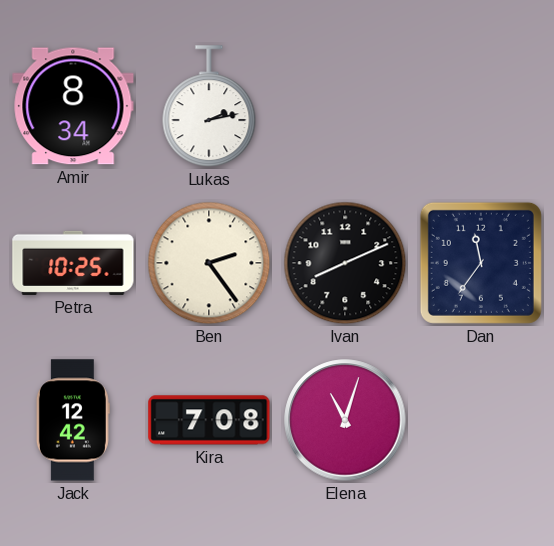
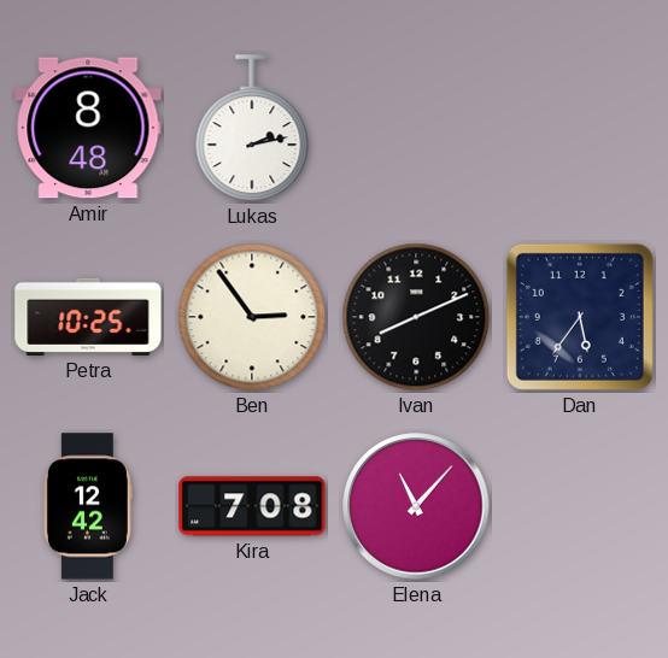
Amir: 8:34 -> 8:48
Ben: 2:24 -> 2:54
Dan: 11:36 -> 5:36
Elena: 11:03 -> 11:07
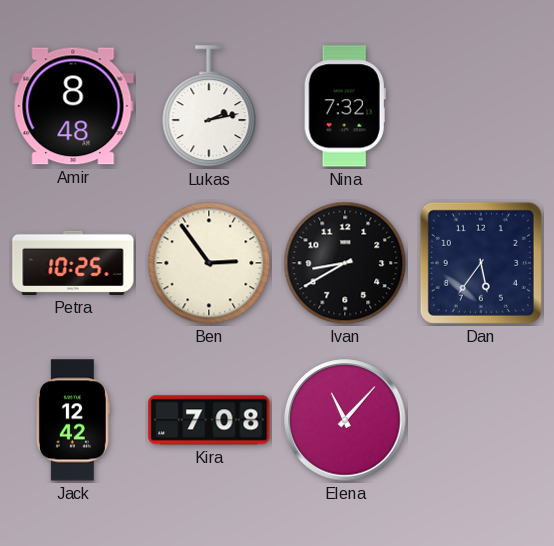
Nina: none -> 7:32
Ivan: 8:11 -> 8:40
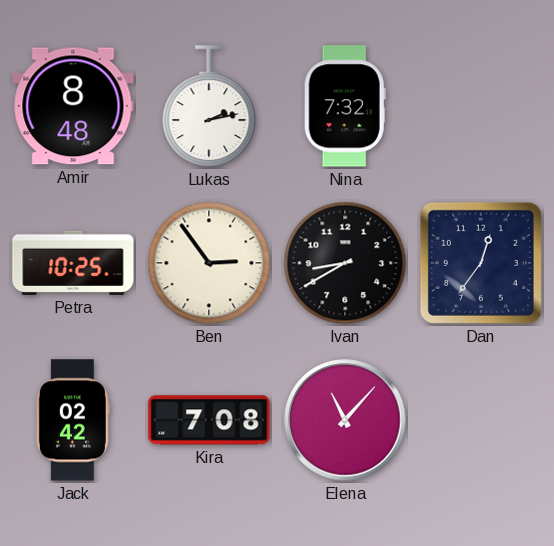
Dan: 5:36 -> 12:36
Jack: 12:42 -> 02:42
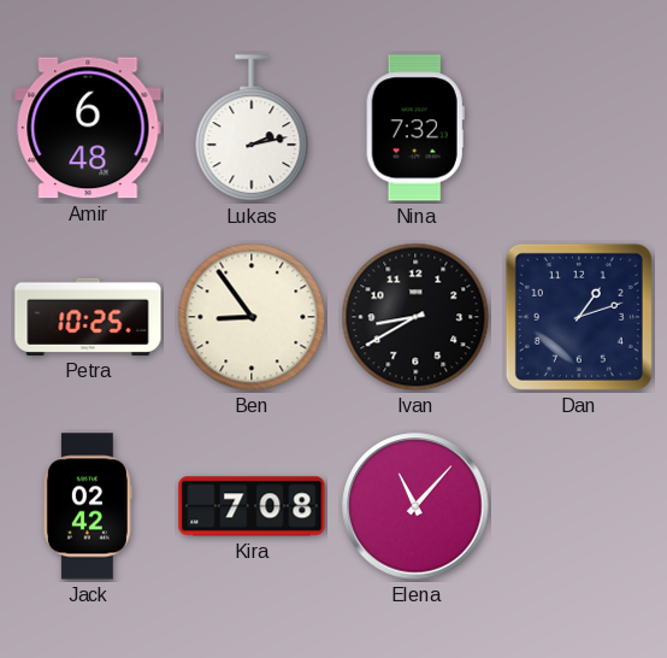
Amir: 8:48 -> 6:48
Ben: 2:54 -> 8:54
Dan: 12:36 -> 1:12
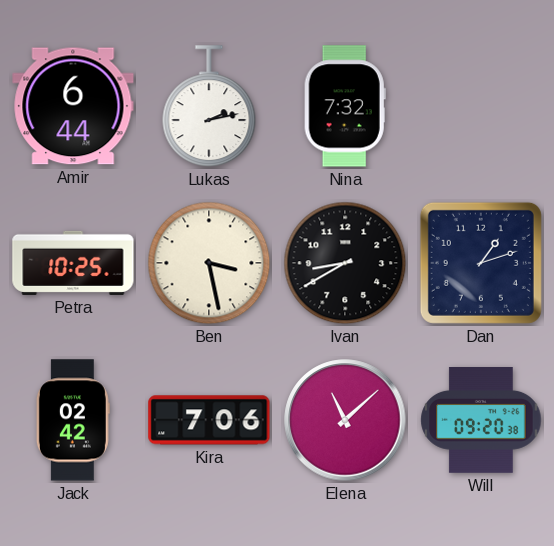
Amir: 6:48 -> 6:44
Ben: 8:54 -> 3:28
Kira: 7:08 -> 7:06
Elena: 11:07 -> 11:08
Will: none -> 09:20
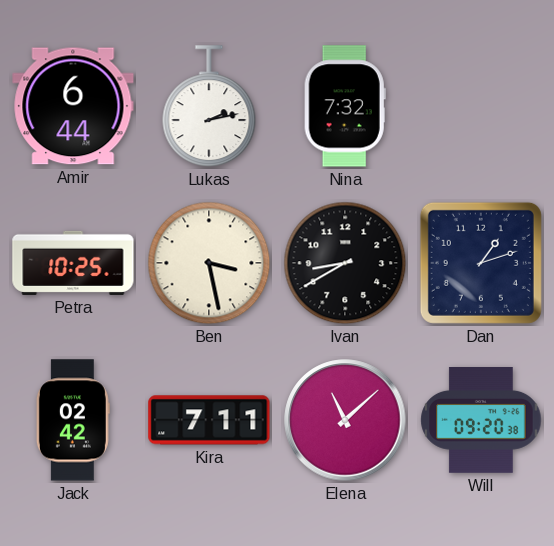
Kira: 7:06 -> 7:11
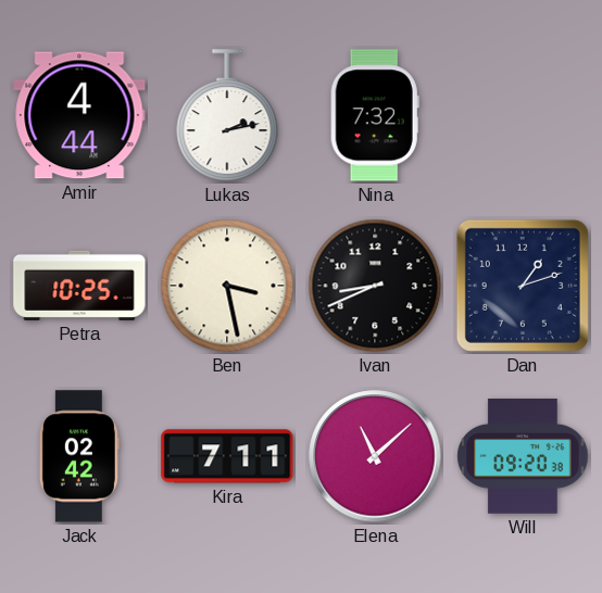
Amir: 6:44 -> 4:44
Ivan: 8:40 -> 8:41
